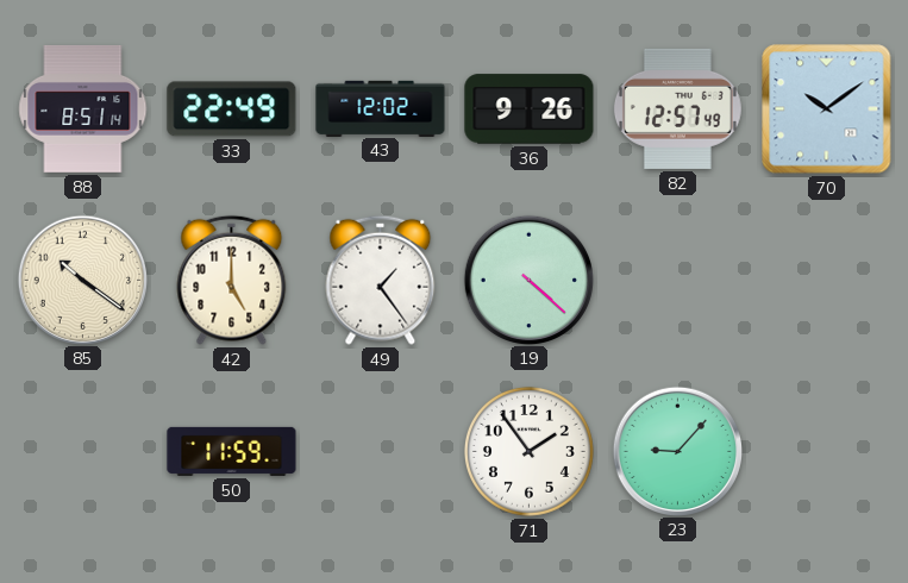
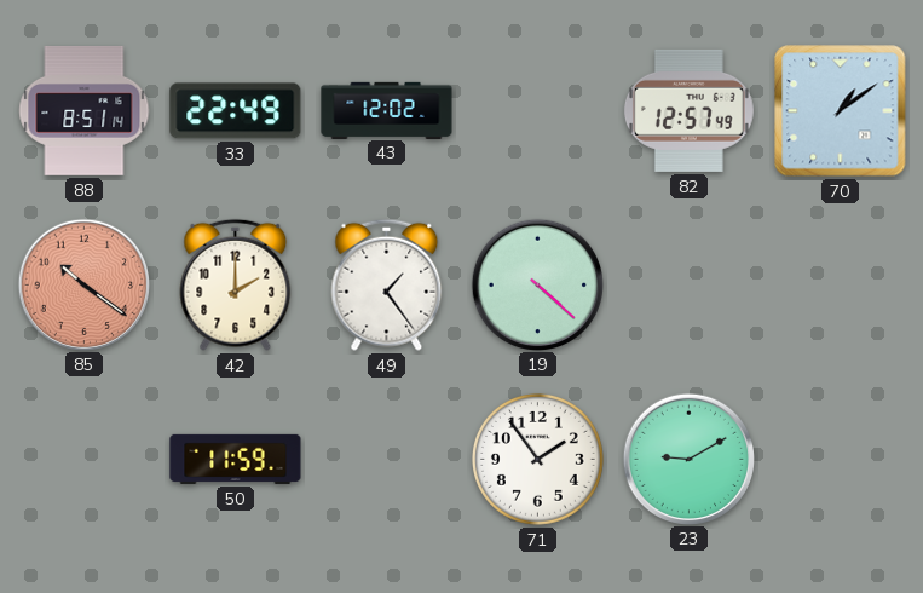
36: 9:26 -> none
70: 10:09 -> 1:09
85 dial: cream -> salmon
42: 5:00 -> 2:00
23: 9:07 -> 9:10
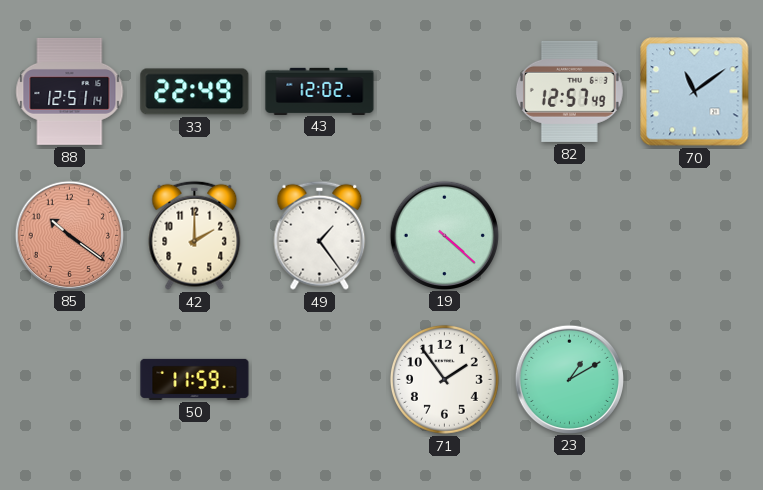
88: 8:51 -> 12:51
70: 1:09 -> 11:09
23: 9:10 -> 1:10
